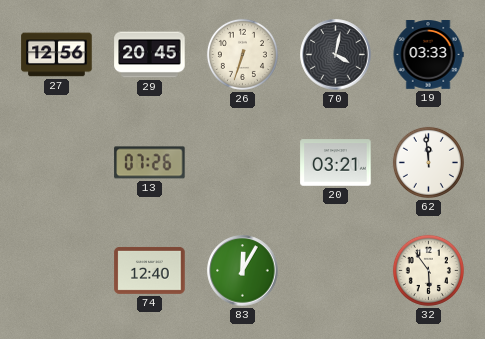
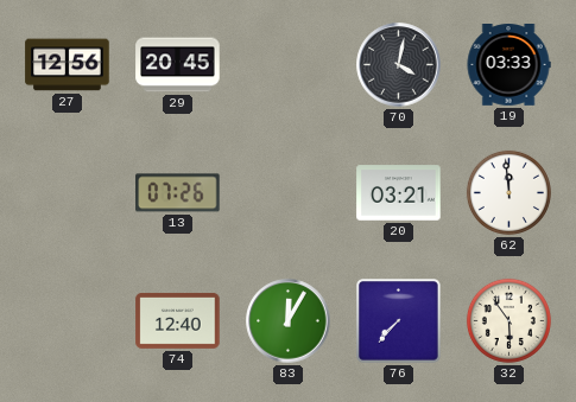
26: 6:33 -> none
76: none -> 7:37
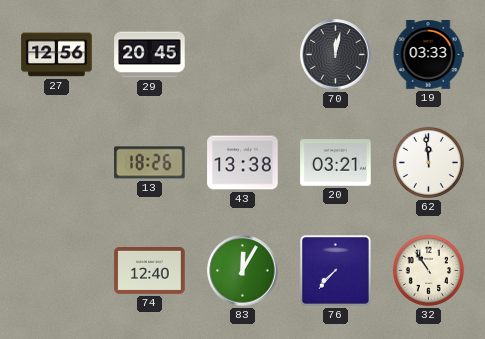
70: 4:02 -> 12:02
13: 07:26 -> 18:26
43: none -> 13:38
32: 5:54 -> 10:54
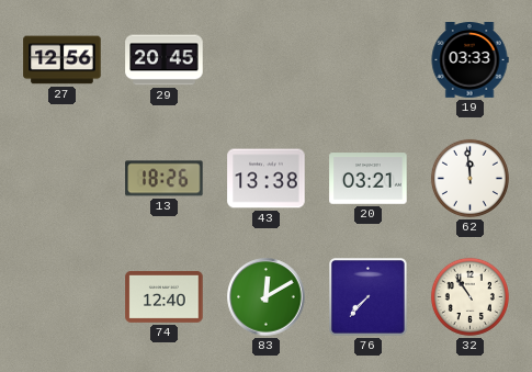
70: 12:02 -> none
83: 12:05 -> 12:10
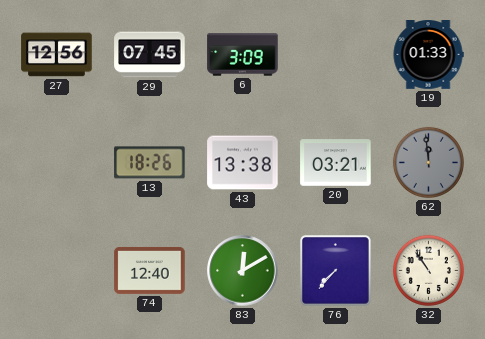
29: 20:45 -> 07:45
6: none -> 3:09
19: 03:33 -> 01:33
62 dial: white -> grey
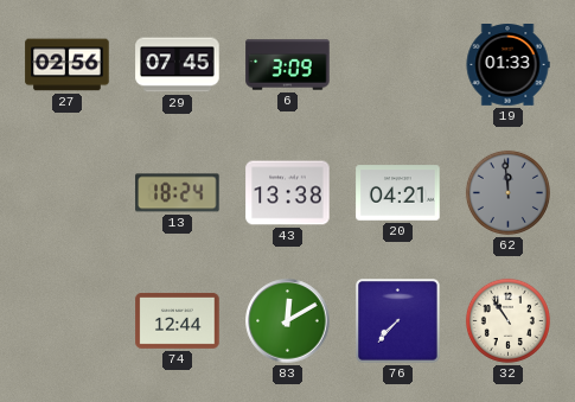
27: 12:56 -> 02:56
13: 18:26 -> 18:24
20: 03:21 -> 04:21
74: 12:40 -> 12:44
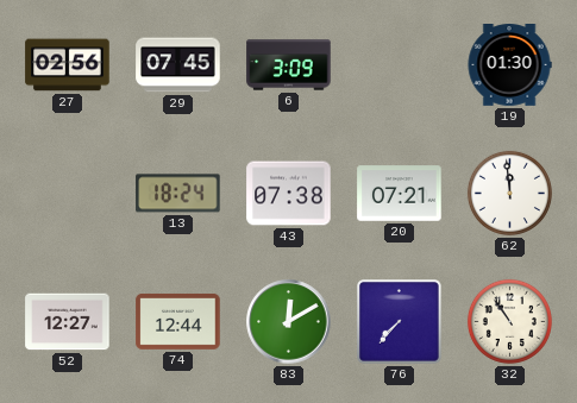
19: 01:33 -> 01:30
43: 13:38 -> 07:38
20: 04:21 -> 07:21
62 dial: grey -> white
52: none -> 12:27
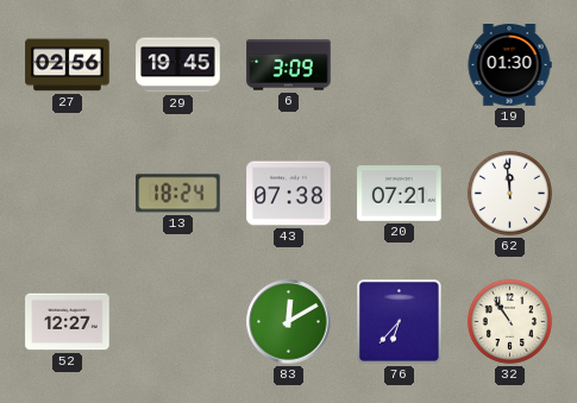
29: 07:45 -> 19:45
74: 12:44 -> none
76: 7:37 -> 6:37
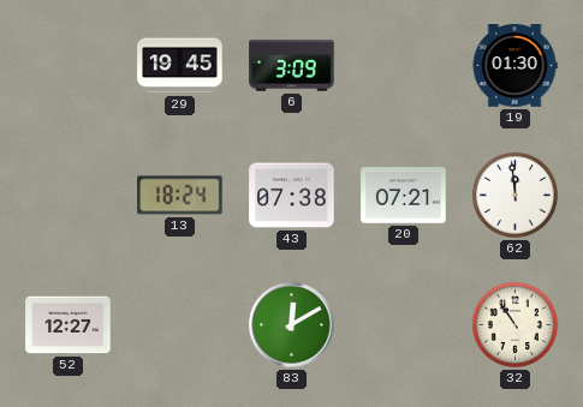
27: 02:56 -> none
76: 6:37 -> none
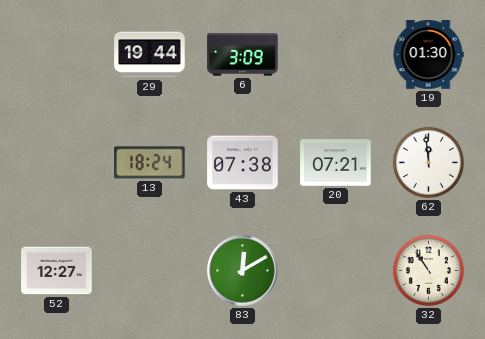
29: 19:45 -> 19:44
